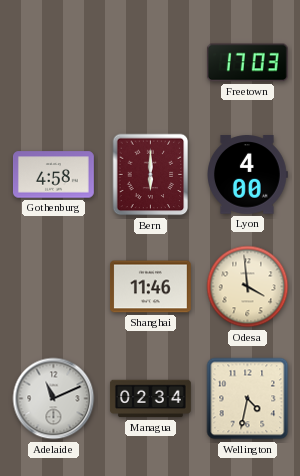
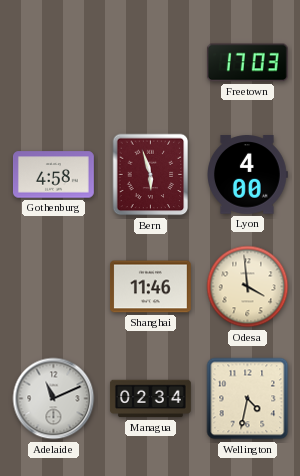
Bern: 6:00 -> 5:57
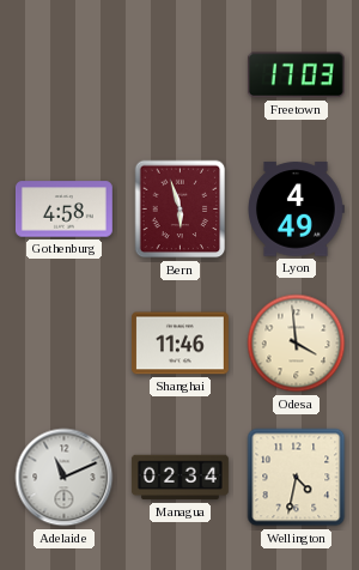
Lyon: 4:00 -> 4:49
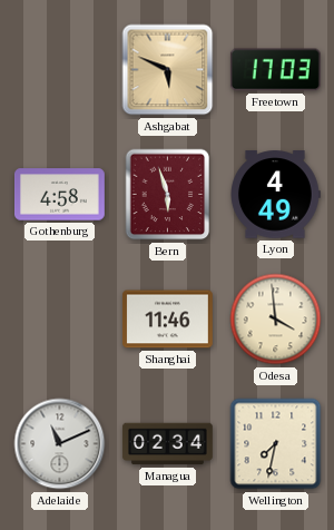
Ashgabat: none -> 5:49
Wellington: 4:32 -> 7:32
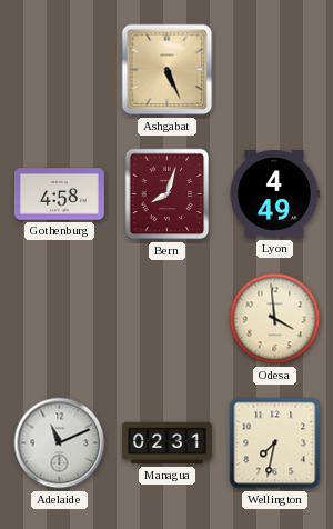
Ashgabat: 5:49 -> 5:26
Freetown: 17:03 -> none
Bern: 5:57 -> 8:03
Shanghai: 11:46 -> none
Managua: 02:34 -> 02:31
